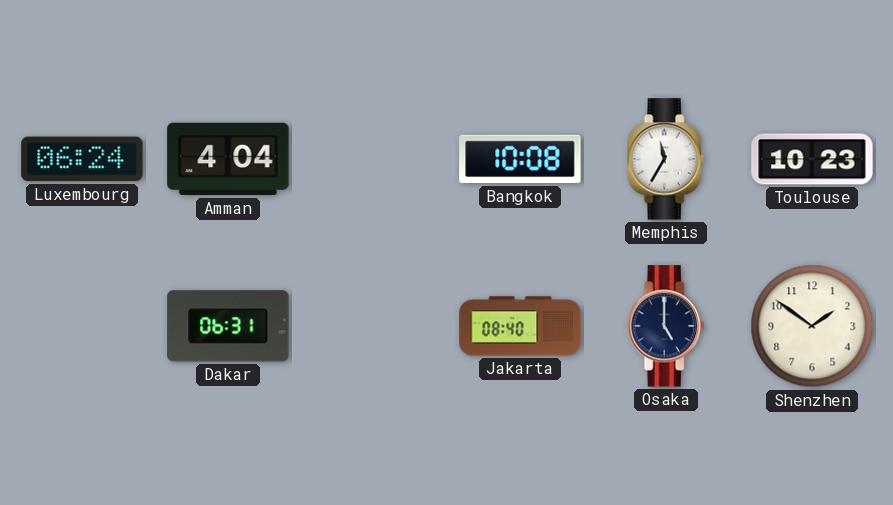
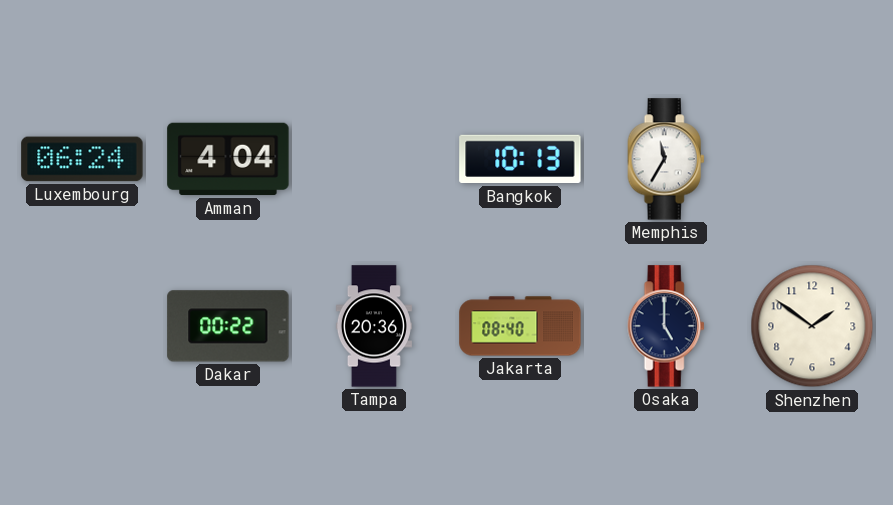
Bangkok: 10:08 -> 10:13
Toulouse: 10:23 -> none
Dakar: 06:31 -> 00:22
Tampa: none -> 20:36
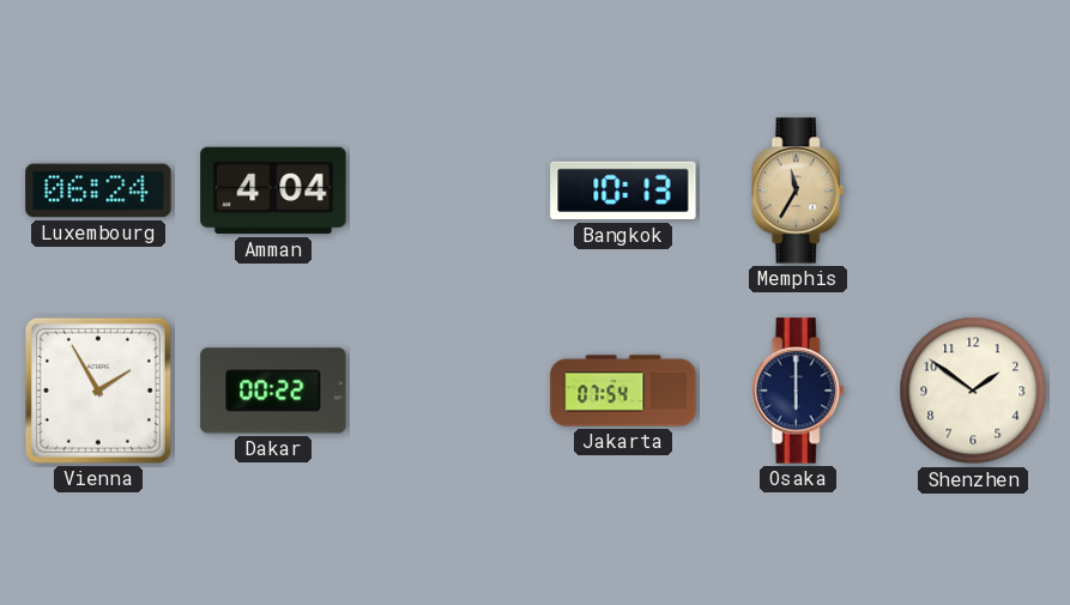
Memphis dial: white -> champagne
Vienna: none -> 1:55
Tampa: 20:36 -> none
Jakarta: 08:40 -> 07:54
Osaka: 5:00 -> 6:00
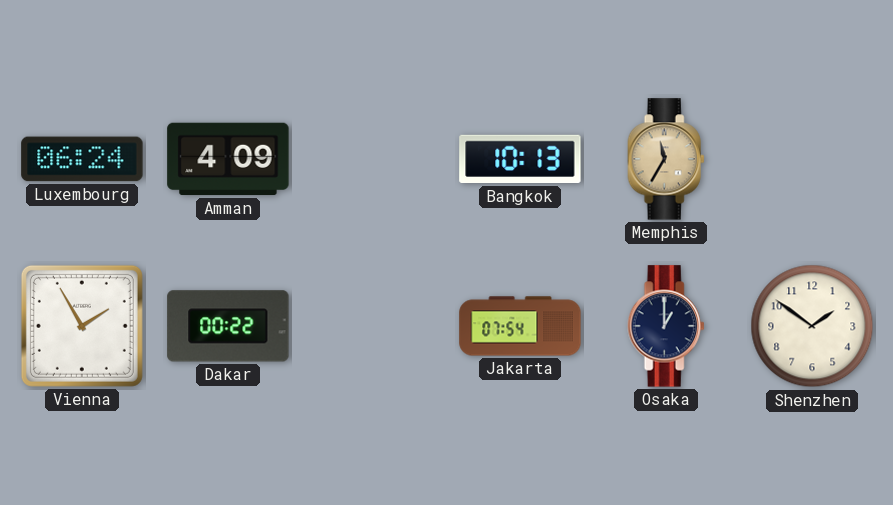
Amman: 4:04 -> 4:09
Osaka: 6:00 -> 1:00
